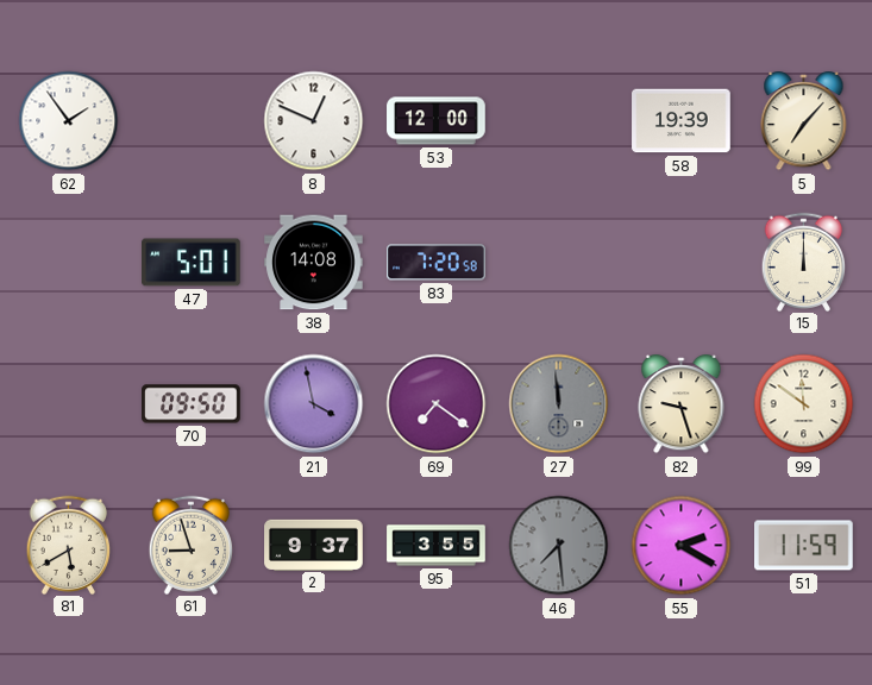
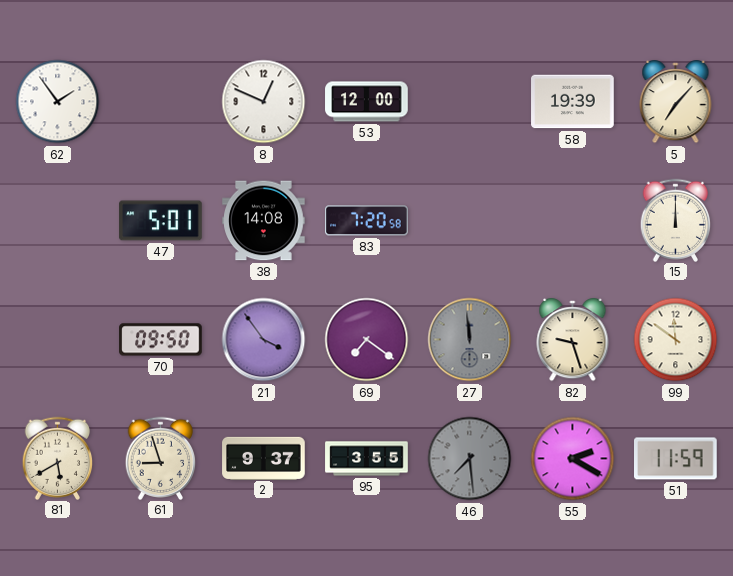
21: 3:58 -> 3:54
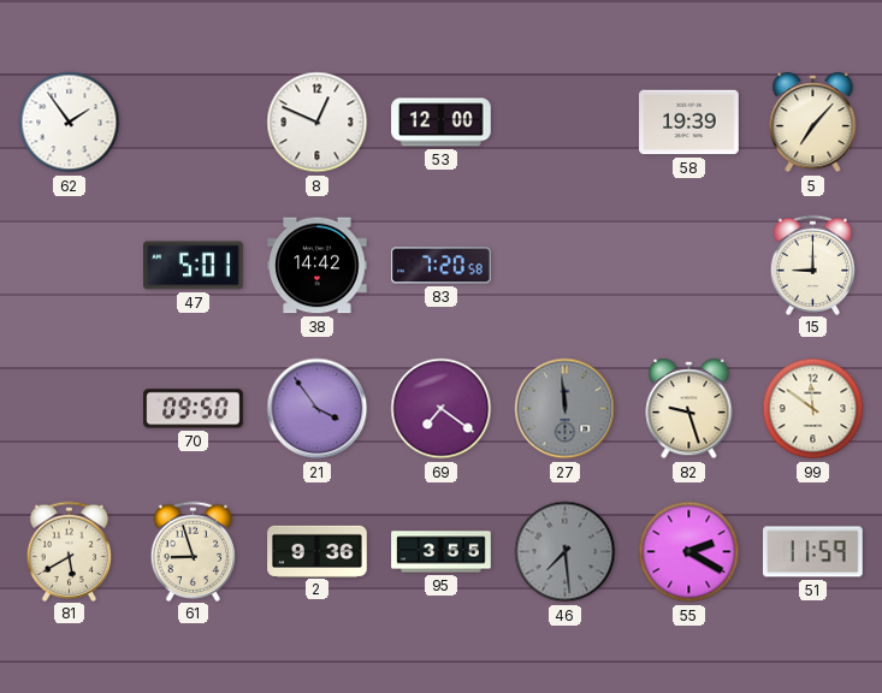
38: 14:08 -> 14:42
15: 12:00 -> 9:00
2: 9:37 -> 9:36
